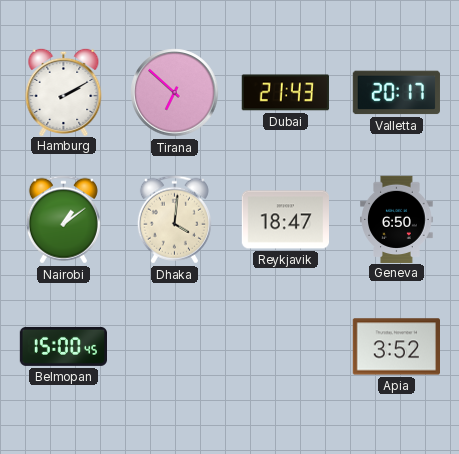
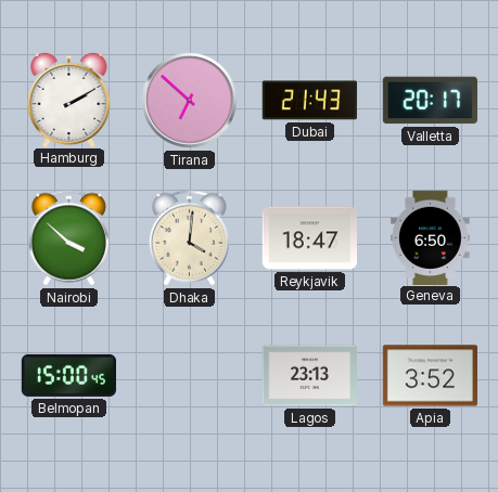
Nairobi: 1:09 -> 3:52
Lagos: none -> 23:13
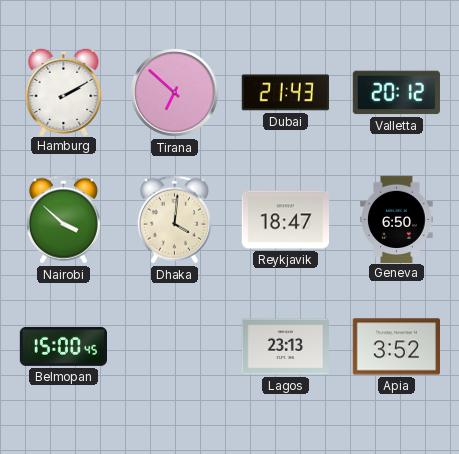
Valletta: 20:17 -> 20:12
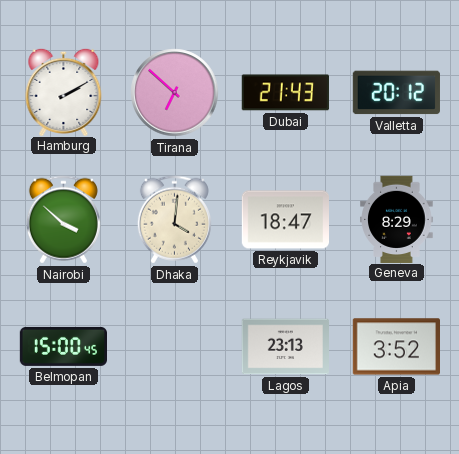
Geneva: 6:50 -> 8:29
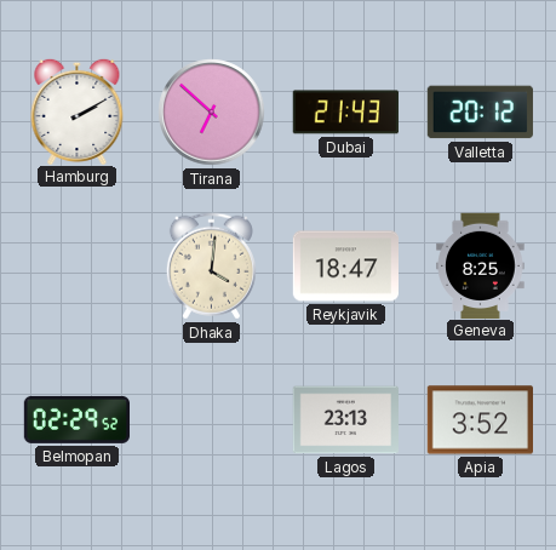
Nairobi: 3:52 -> none
Geneva: 8:29 -> 8:25
Belmopan: 15:00 -> 02:29
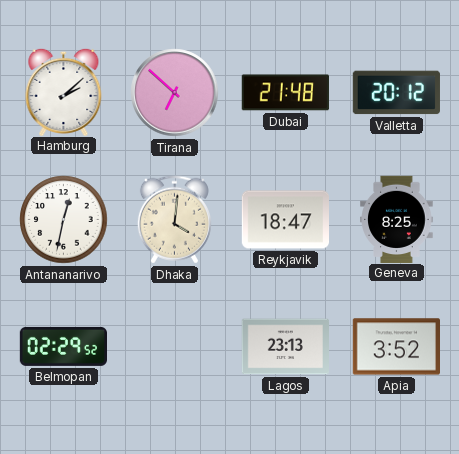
Hamburg: 2:10 -> 2:08
Dubai: 21:43 -> 21:48
Antananarivo: none -> 12:32
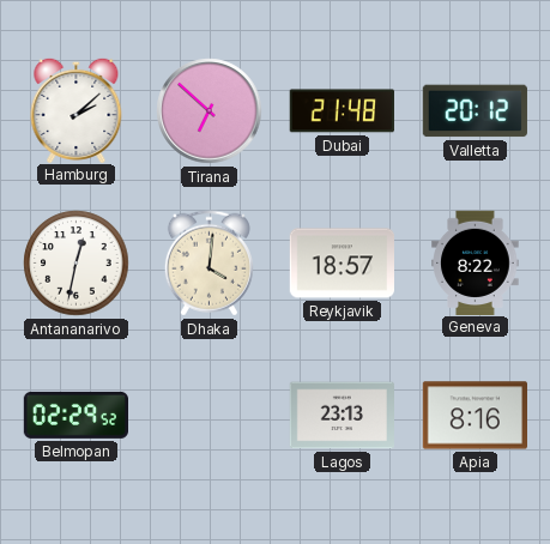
Reykjavik: 18:47 -> 18:57
Geneva: 8:25 -> 8:22
Apia: 3:52 -> 8:16
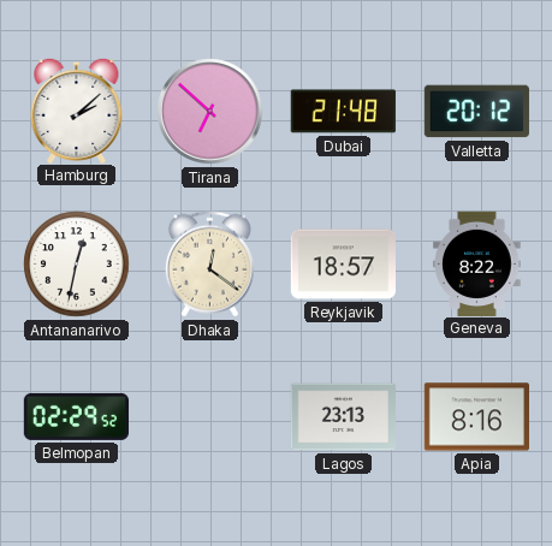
Dhaka: 4:01 -> 12:21
